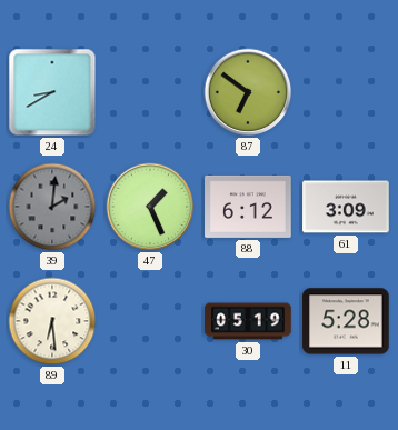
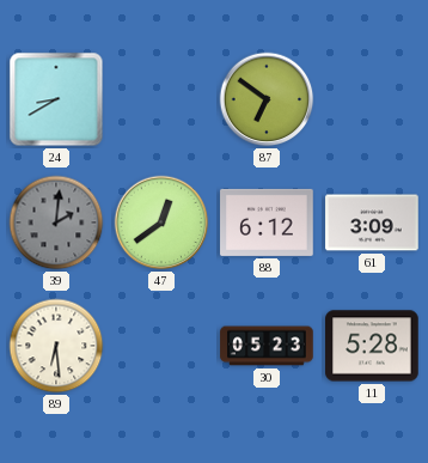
47: 1:26 -> 12:39
30: 05:19 -> 05:23
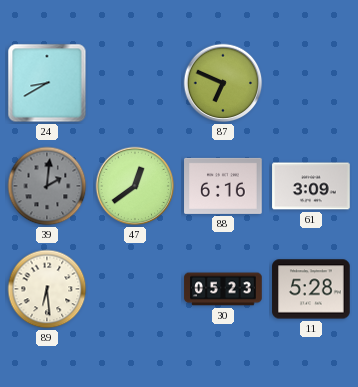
87: 6:51 -> 6:49
88: 6:12 -> 6:16
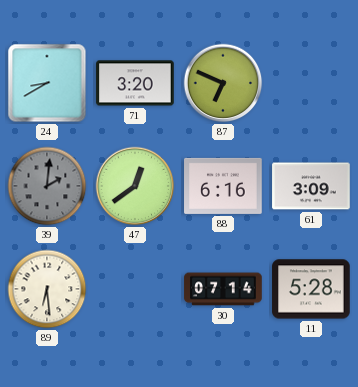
71: none -> 3:20
30: 05:23 -> 07:14
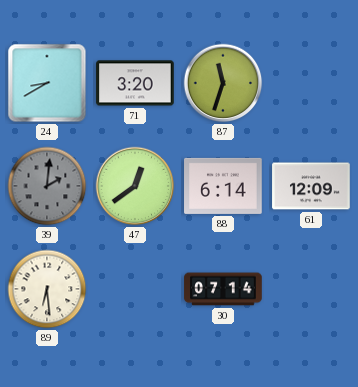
87: 6:49 -> 11:33
88: 6:16 -> 6:14
61: 3:09 -> 12:09
11: 5:28 -> none
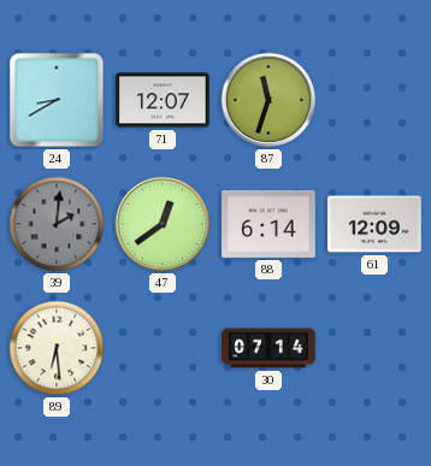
71: 3:20 -> 12:07
